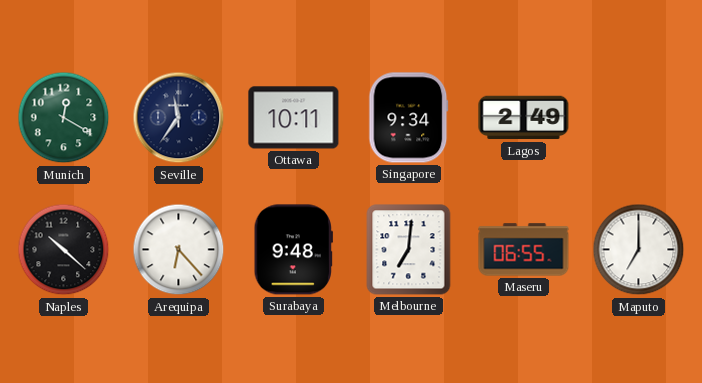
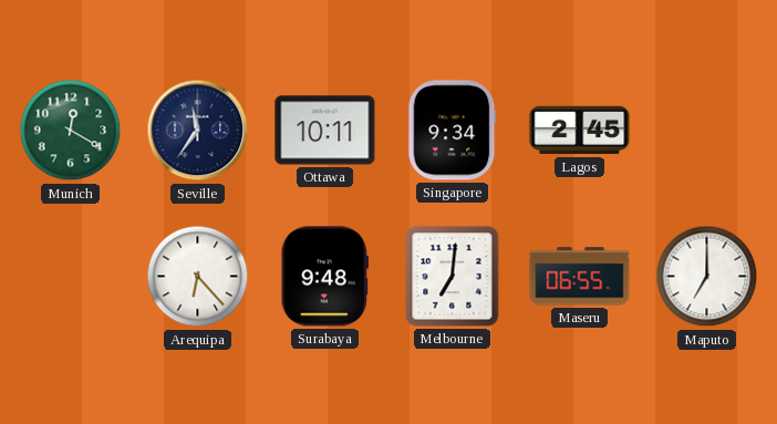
Lagos: 2:49 -> 2:45
Naples: 10:22 -> none
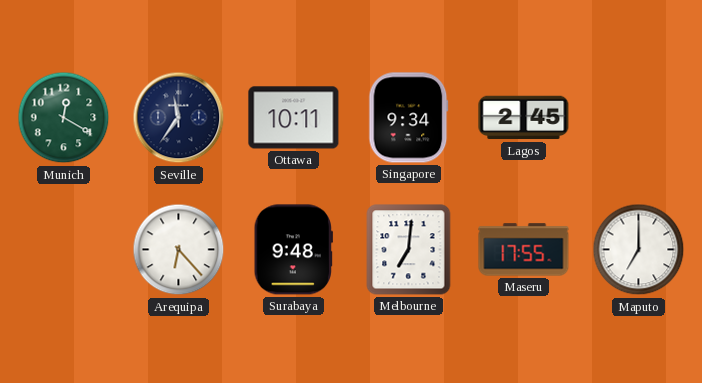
Maseru: 06:55 -> 17:55
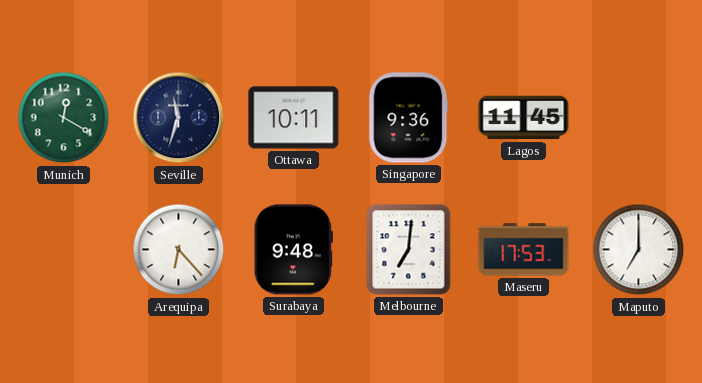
Seville: 11:36 -> 11:33
Singapore: 9:34 -> 9:36
Lagos: 2:45 -> 11:45
Maseru: 17:55 -> 17:53
